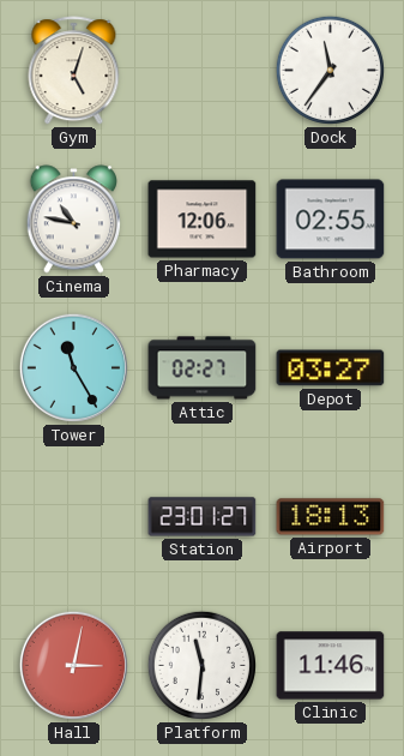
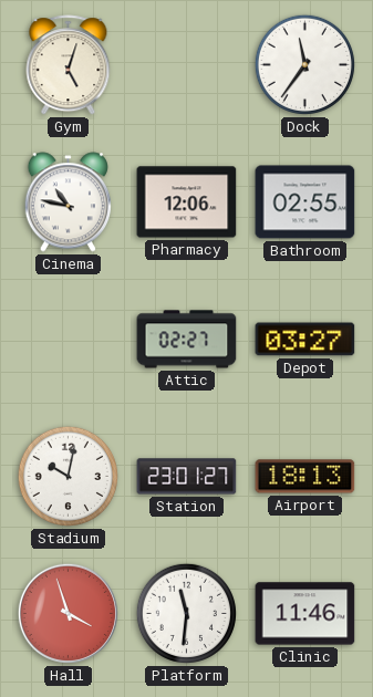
Tower: 11:25 -> none
Stadium: none -> 10:02
Hall: 3:02 -> 3:57
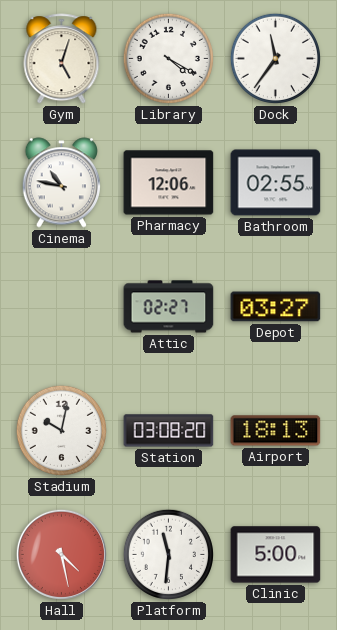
Library: none -> 4:20
Station: 23:01 -> 03:08
Hall: 3:57 -> 4:28
Clinic: 11:46 -> 5:00
